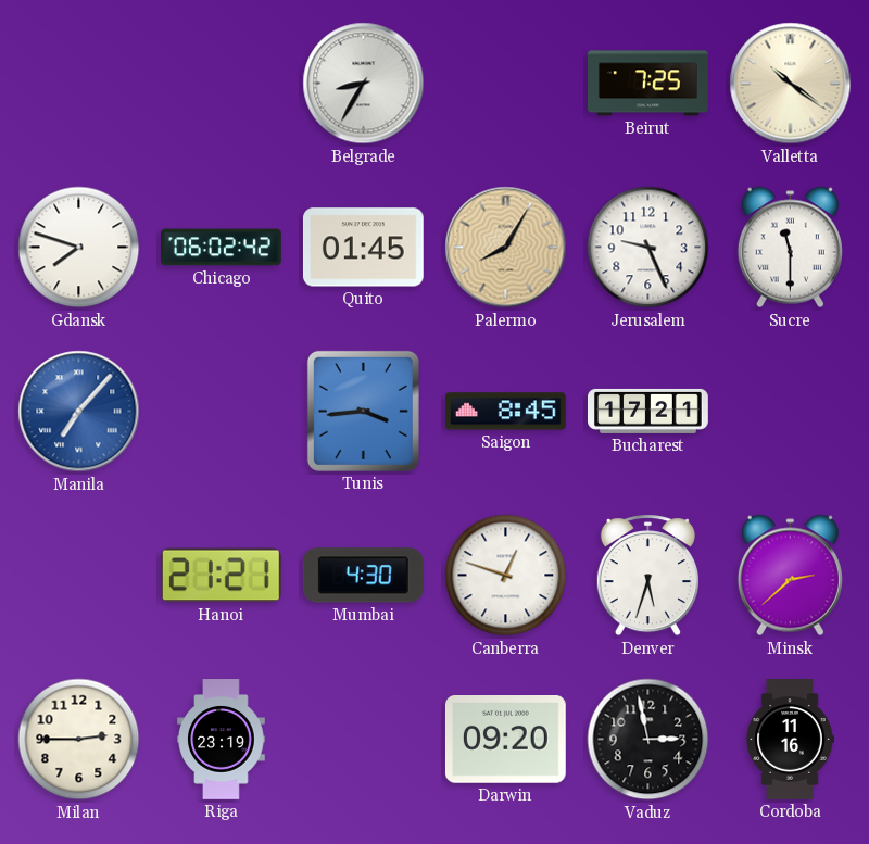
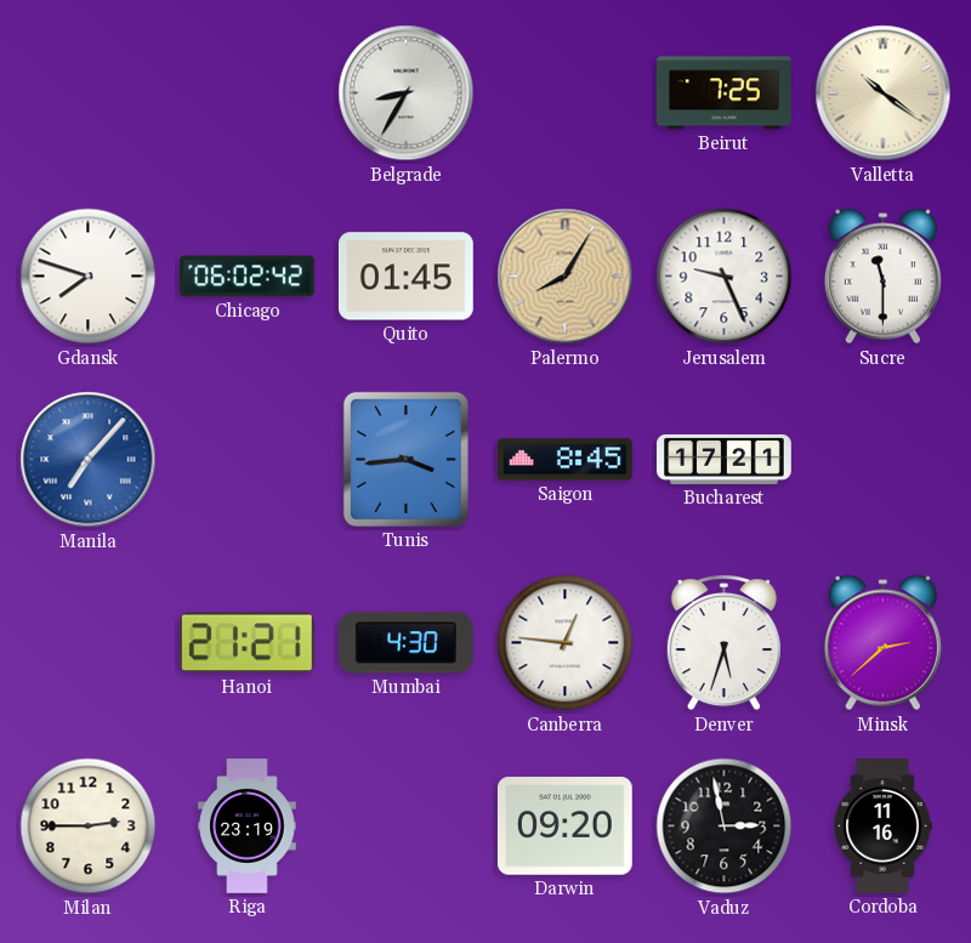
Canberra: 12:48 -> 12:46
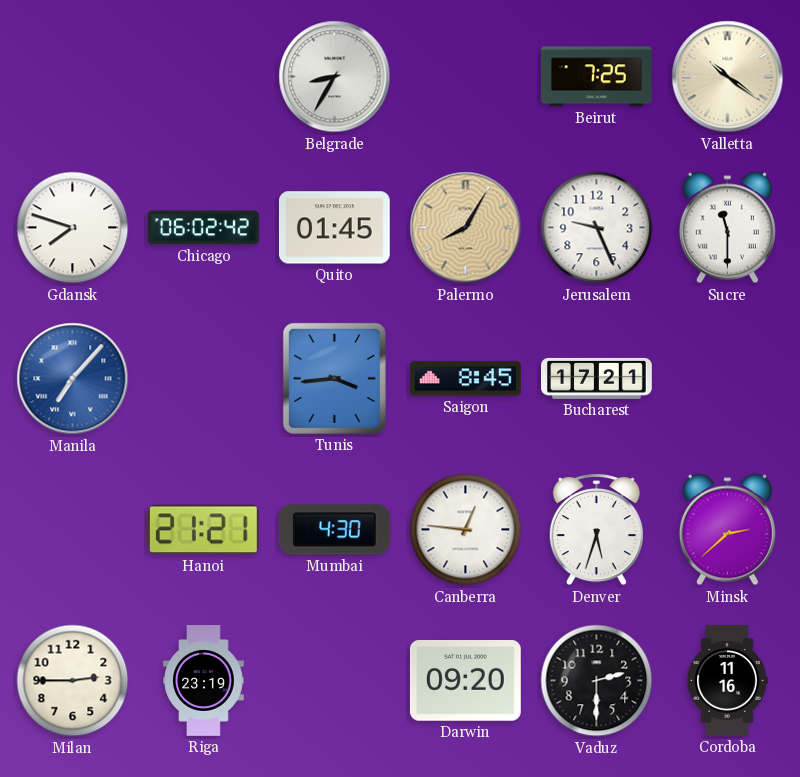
Vaduz: 2:58 -> 2:30
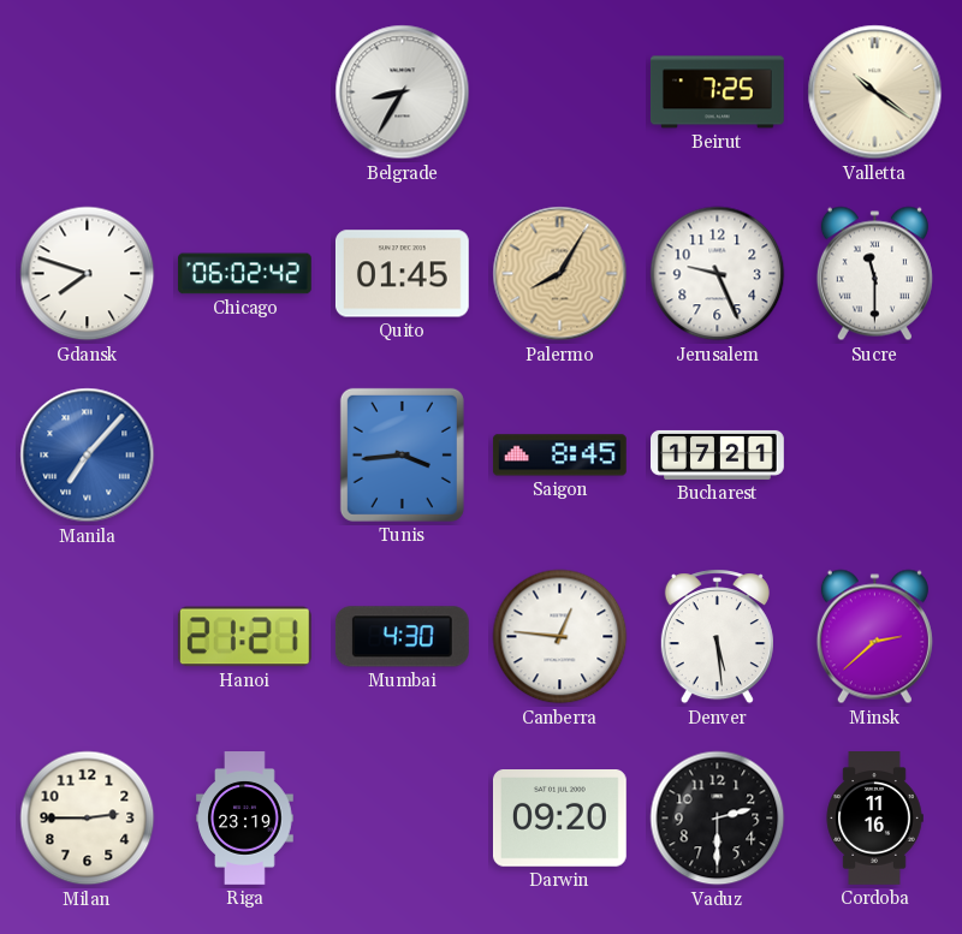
Denver: 5:33 -> 5:29
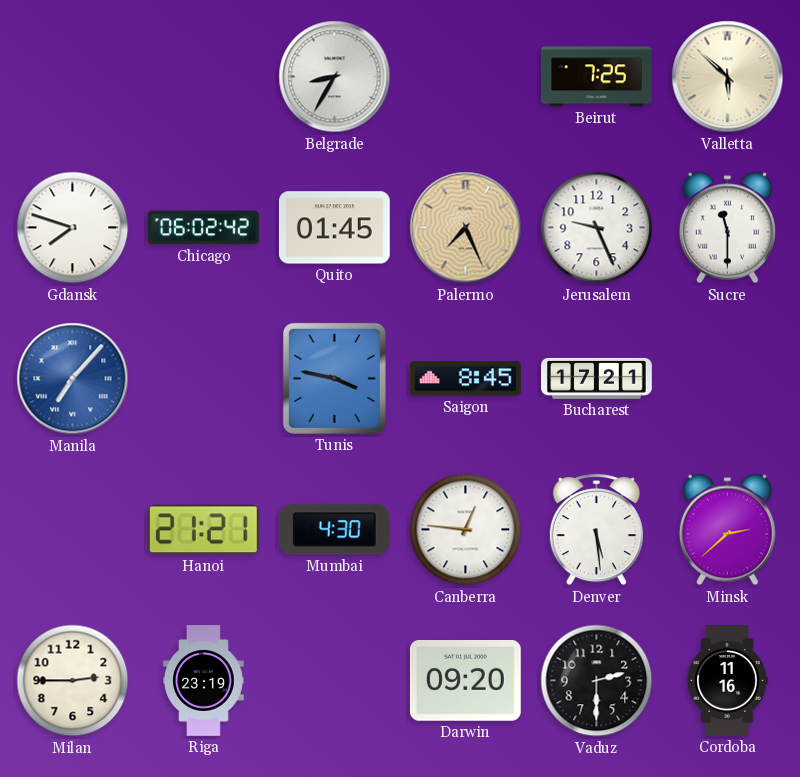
Valletta: 10:21 -> 5:52
Palermo: 8:05 -> 7:26
Tunis: 3:44 -> 3:47
